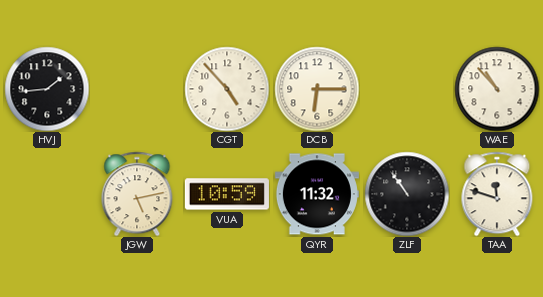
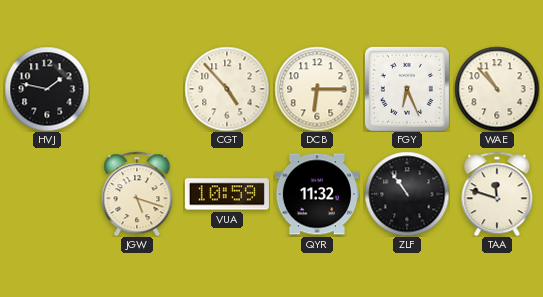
HVJ: 1:44 -> 1:47
FGY: none -> 6:26
JGW: 5:13 -> 5:18
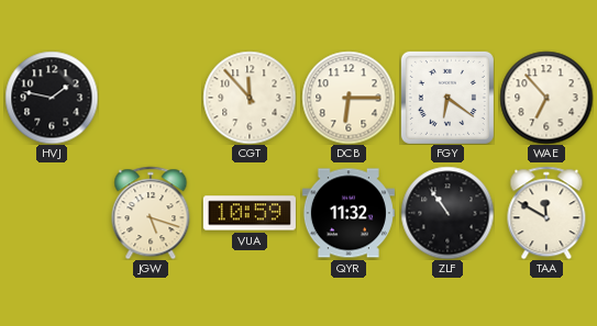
CGT: 4:53 -> 11:53
FGY: 6:26 -> 6:21
WAE: 10:53 -> 6:53
TAA: 11:48 -> 11:50
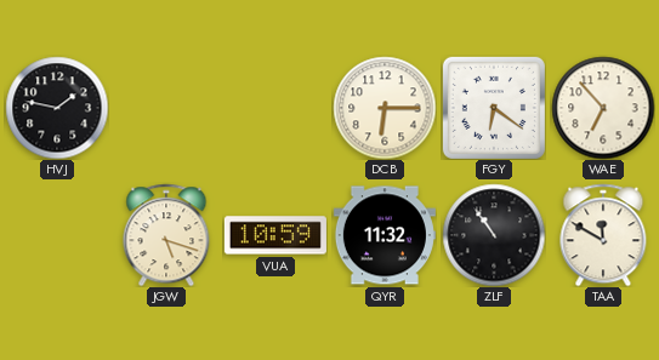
CGT: 11:53 -> none
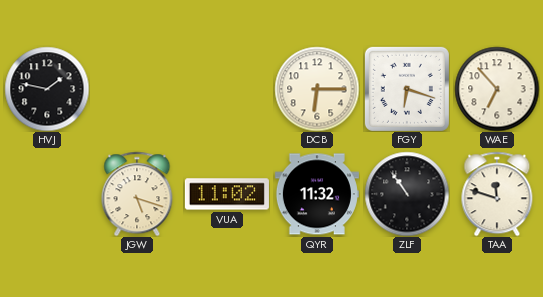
FGY: 6:21 -> 6:18
VUA: 10:59 -> 11:02
TAA: 11:50 -> 11:48
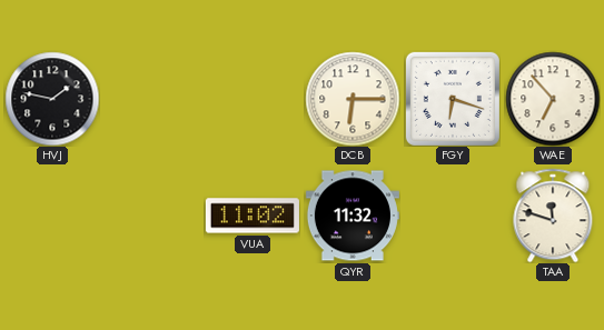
JGW: 5:18 -> none
ZLF: 10:54 -> none
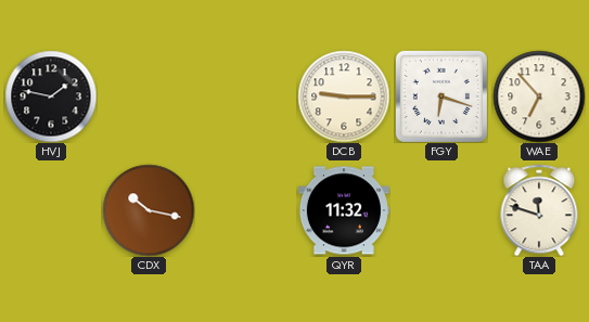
DCB: 6:15 -> 9:15
CDX: none -> 10:17
VUA: 11:02 -> none
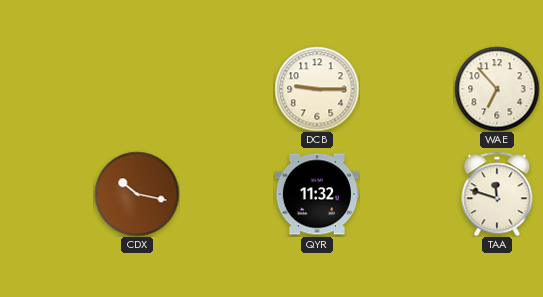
HVJ: 1:47 -> none
FGY: 6:18 -> none
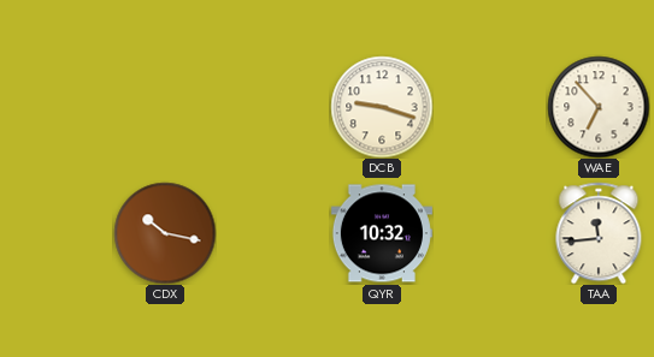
DCB: 9:15 -> 9:18
QYR: 11:32 -> 10:32
TAA: 11:48 -> 11:44
